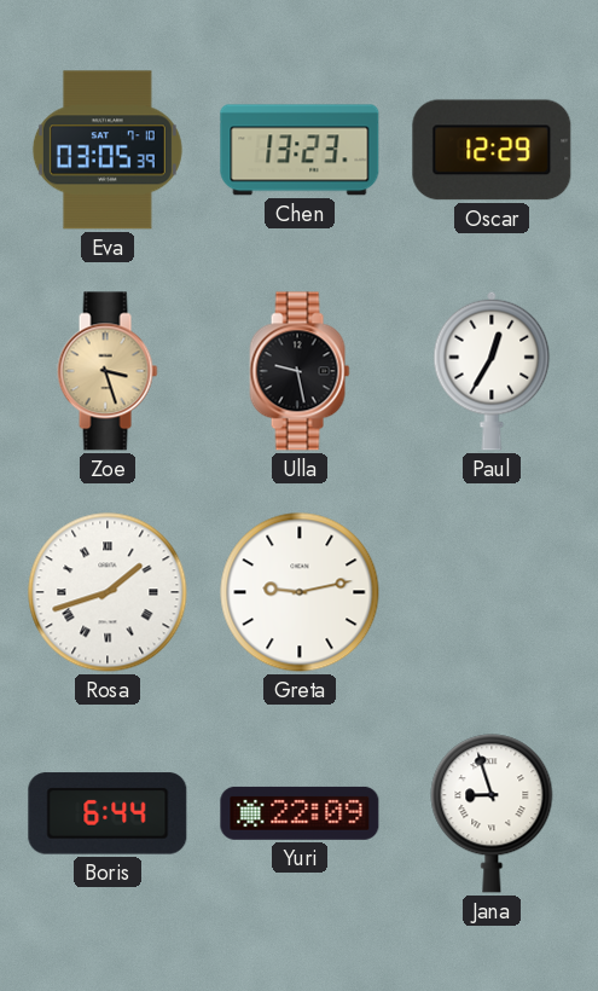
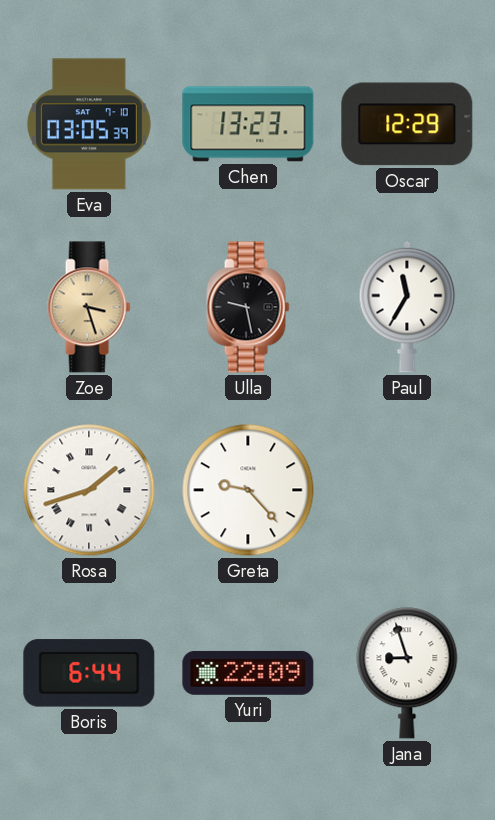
Paul: 12:35 -> 11:35
Greta: 9:13 -> 9:23
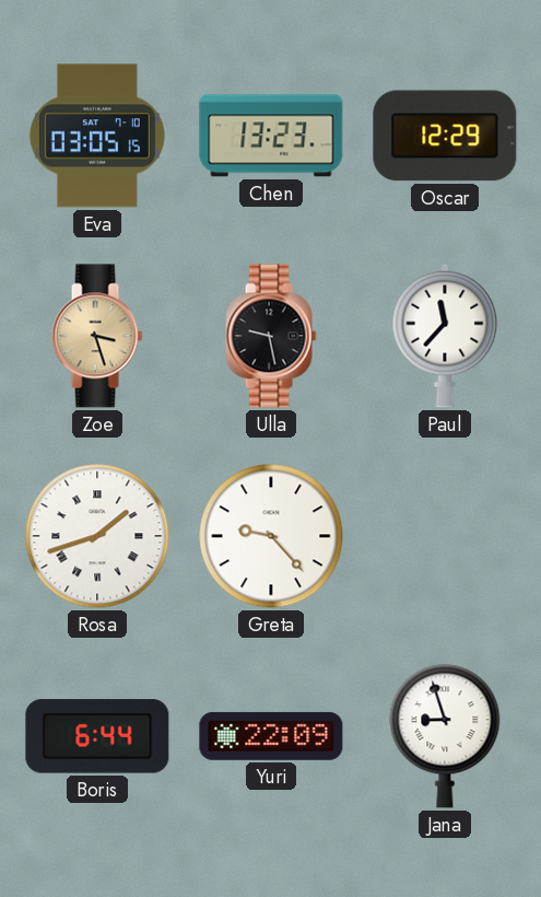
Eva: 03:05:39 -> 03:05:15
Paul: 11:35 -> 11:37
